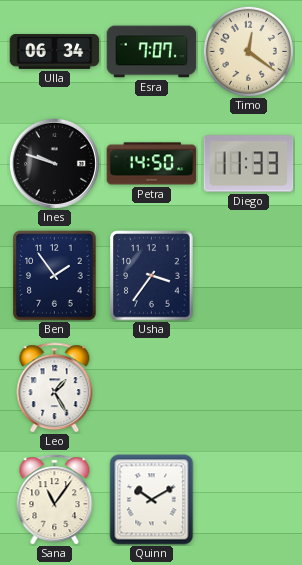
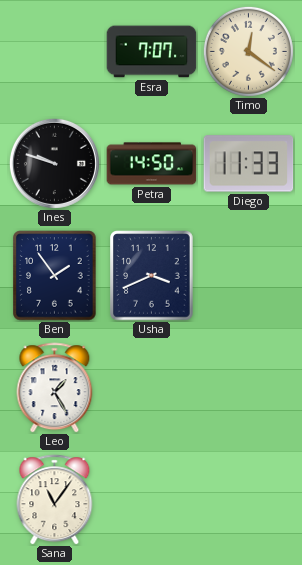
Ulla: 06:34 -> none
Usha: 3:36 -> 3:41
Quinn: 10:10 -> none
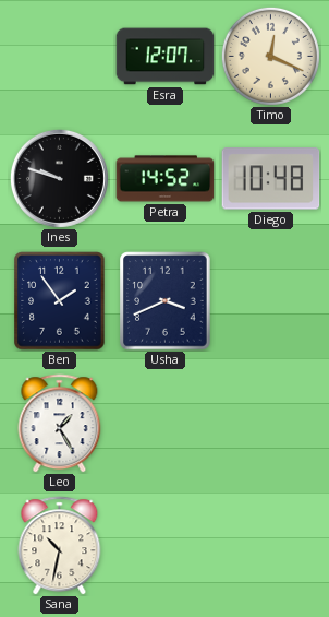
Esra: 7:07 -> 12:07
Timo: 12:21 -> 12:19
Petra: 14:50 -> 14:52
Diego: 11:33 -> 10:48
Sana: 11:06 -> 10:32
